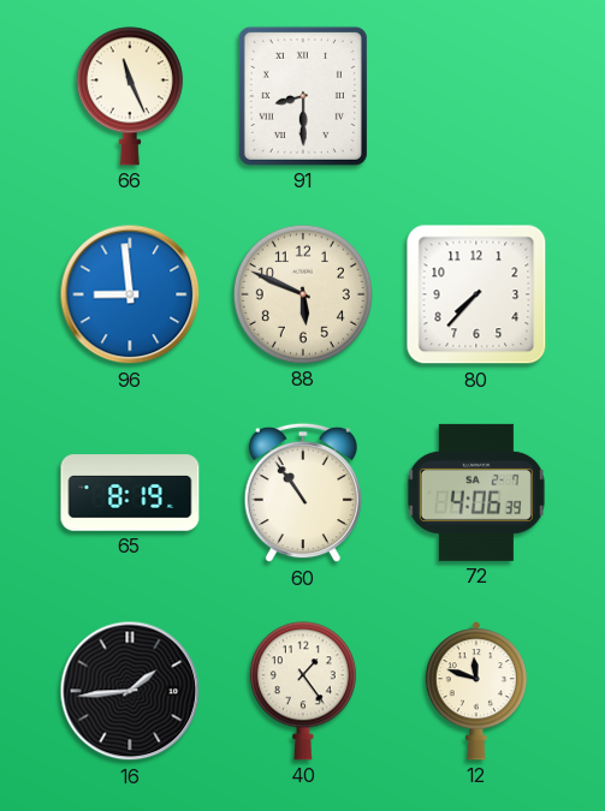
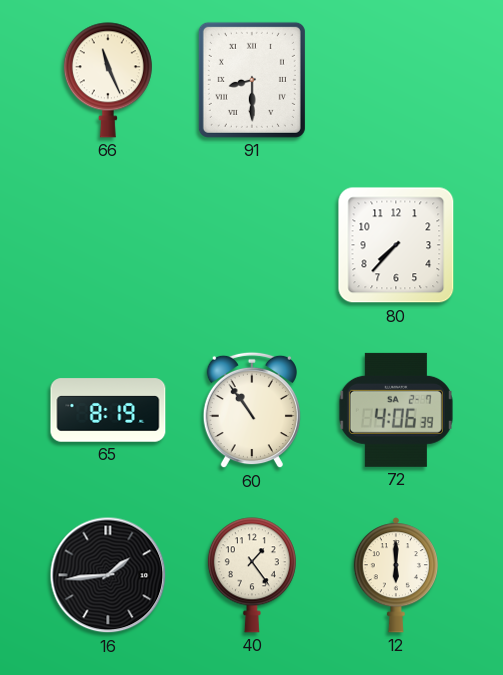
96: 8:59 -> none
88: 5:49 -> none
12: 11:48 -> 6:00
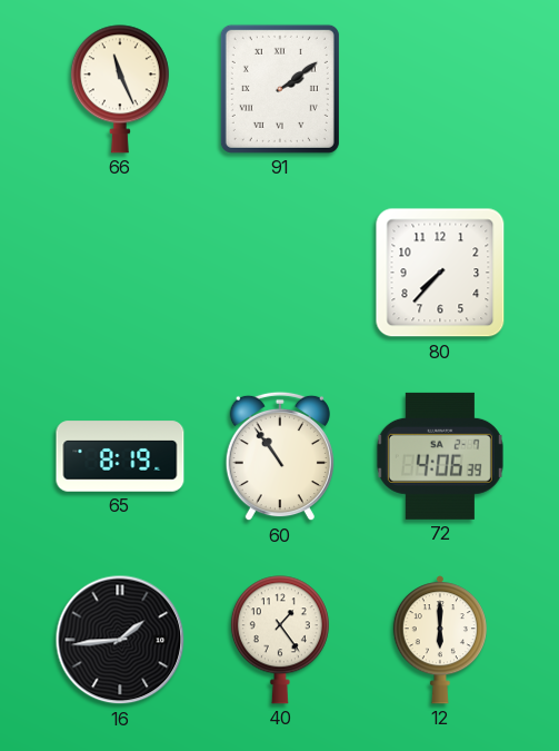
91: 8:30 -> 2:09
